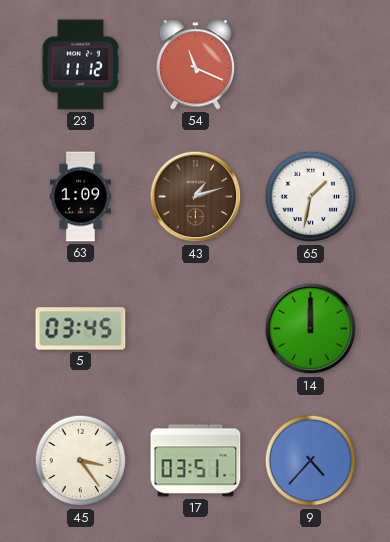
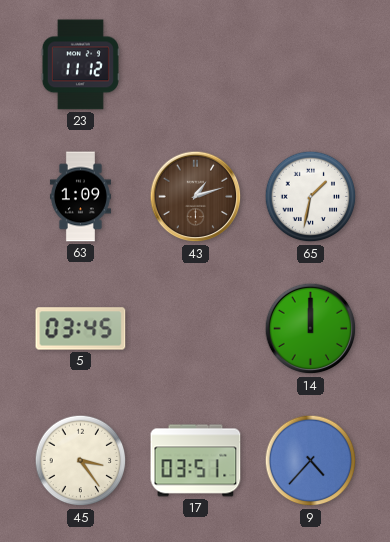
54: 11:19 -> none
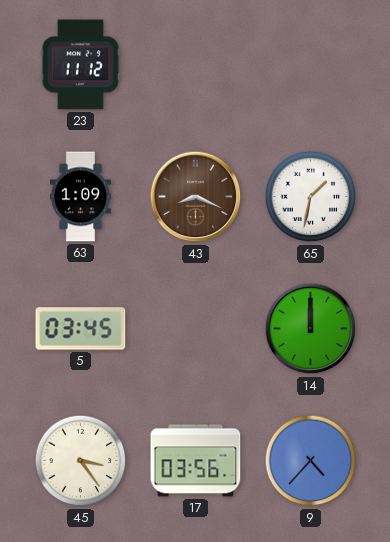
43: 1:12 -> 8:19
17: 03:51 -> 03:56
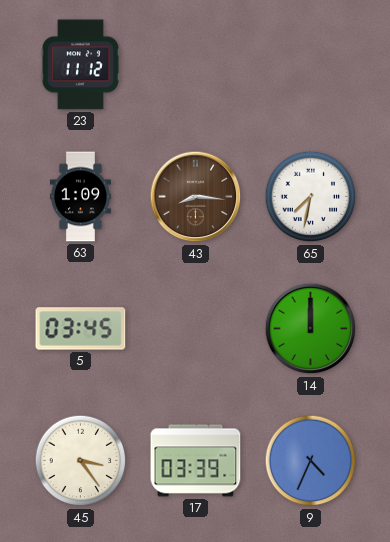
43: 8:19 -> 8:16
65: 1:32 -> 7:32
17: 03:56 -> 03:39
9: 4:37 -> 4:34
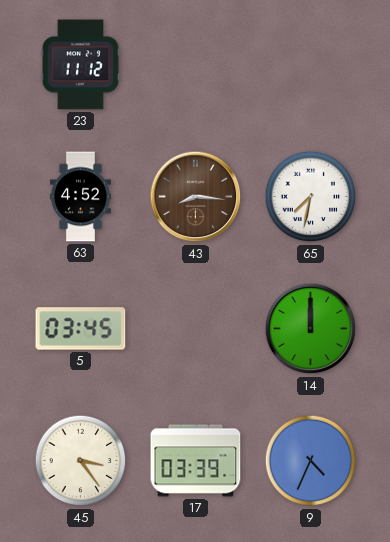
63: 1:09 -> 4:52
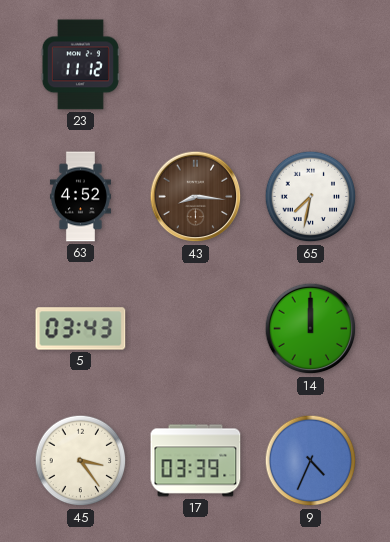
5: 03:45 -> 03:43
